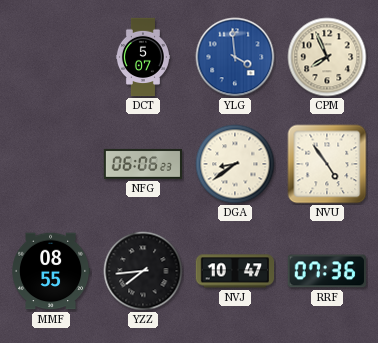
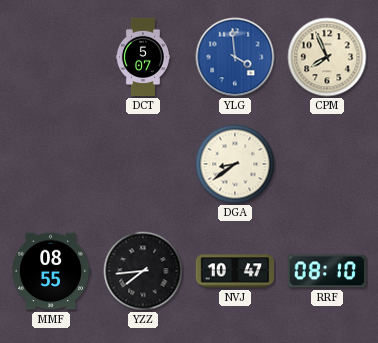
NFG: 06:06 -> none
NVU: 4:54 -> none
RRF: 07:36 -> 08:10
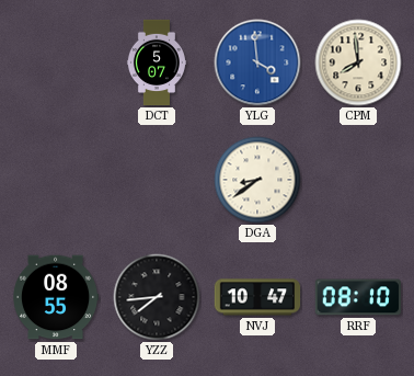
CPM: 7:56 -> 7:59
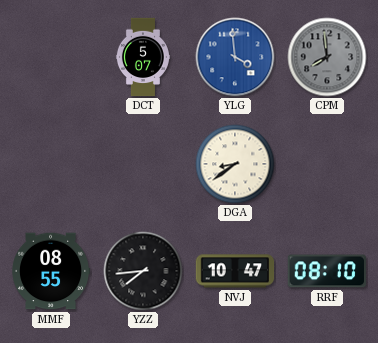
CPM dial: cream -> grey
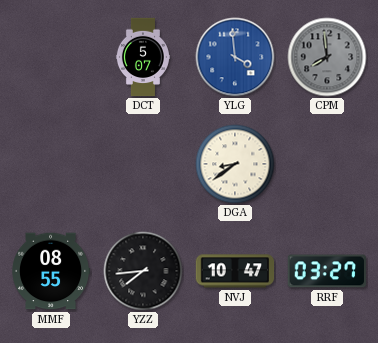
RRF: 08:10 -> 03:27
